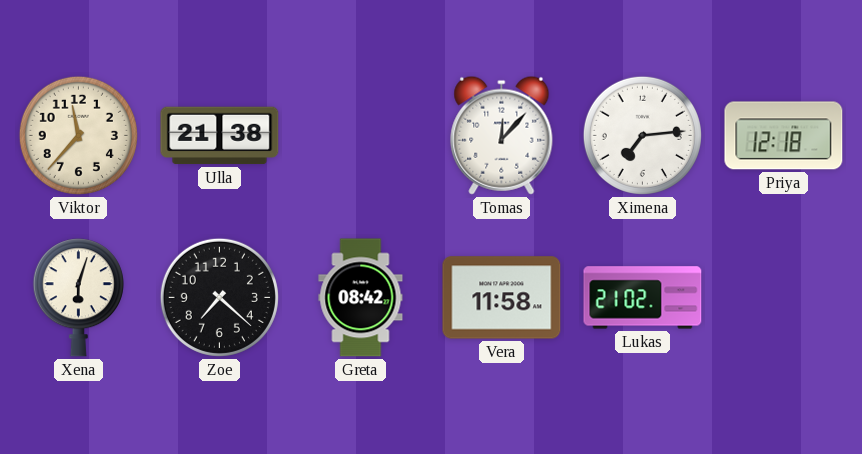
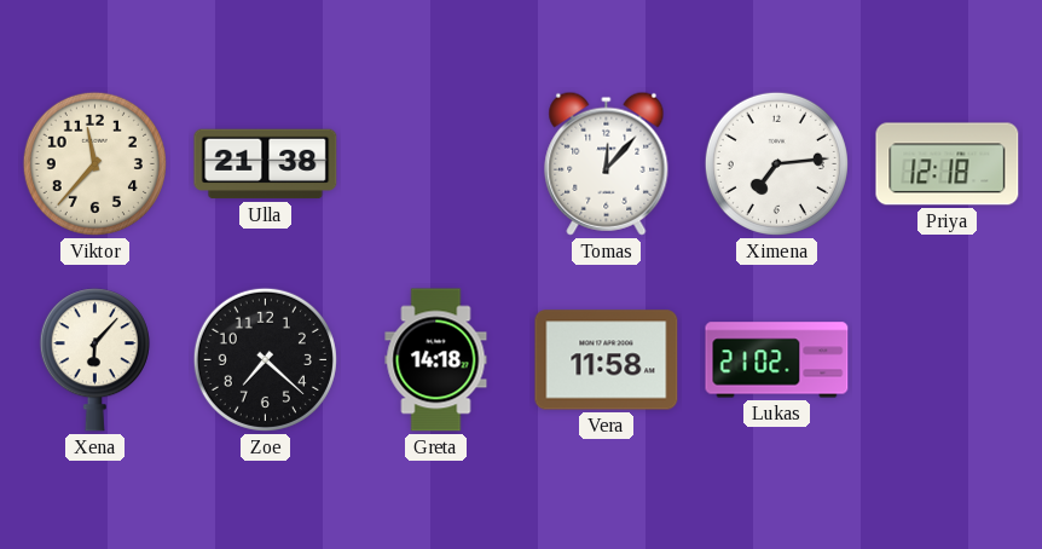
Xena: 6:03 -> 6:07
Greta: 08:42 -> 14:18
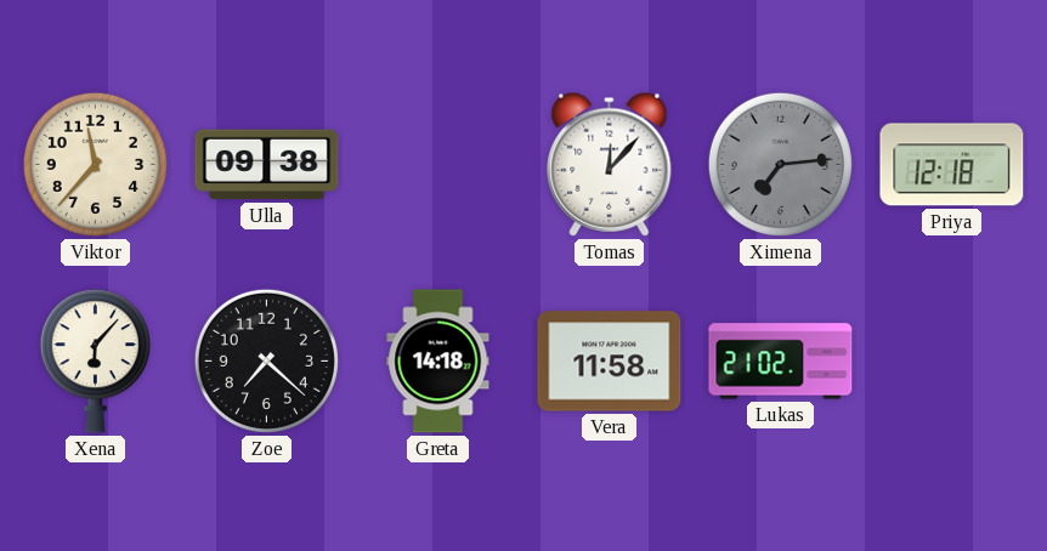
Ulla: 21:38 -> 09:38
Ximena dial: white -> grey
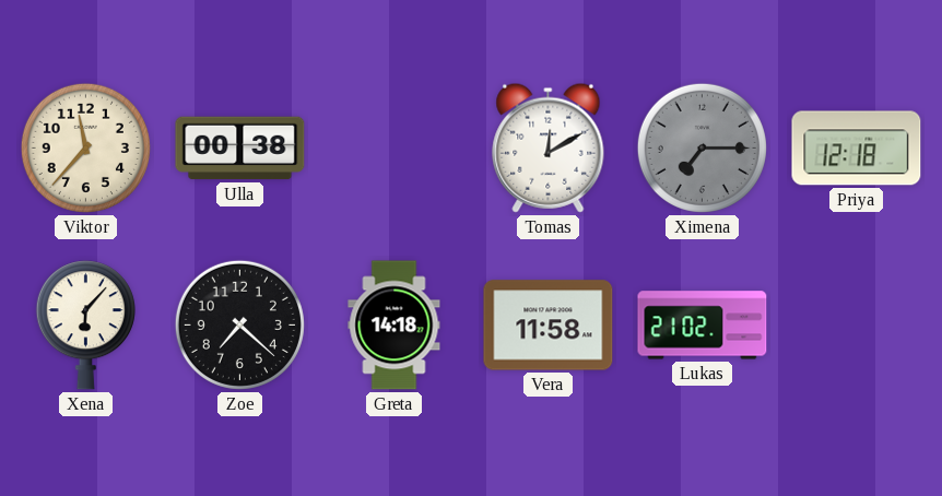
Ulla: 09:38 -> 00:38
Tomas: 12:07 -> 12:10
Ximena: 7:14 -> 7:15
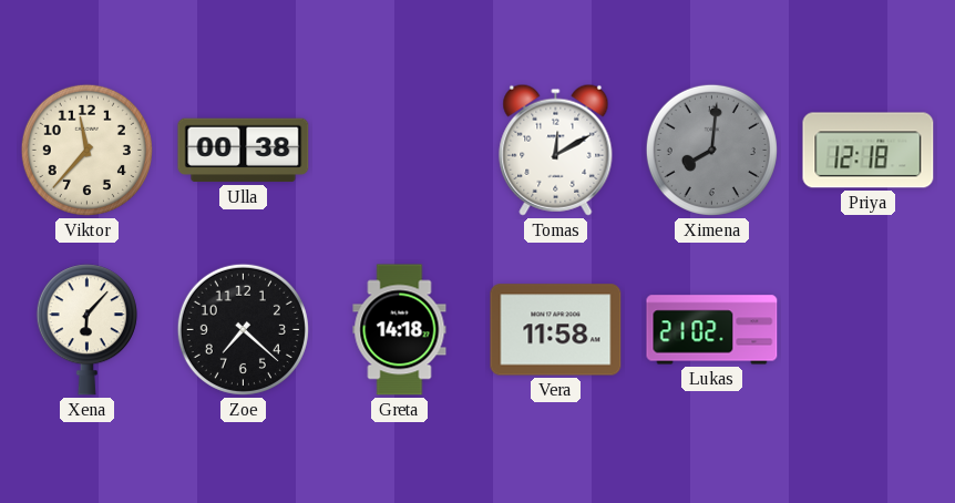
Ximena: 7:15 -> 8:01
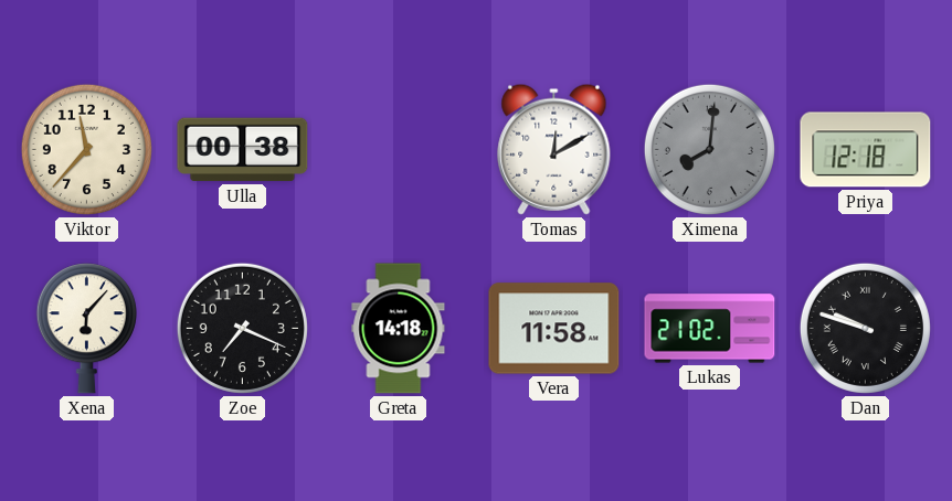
Zoe: 7:22 -> 7:19
Dan: none -> 9:48
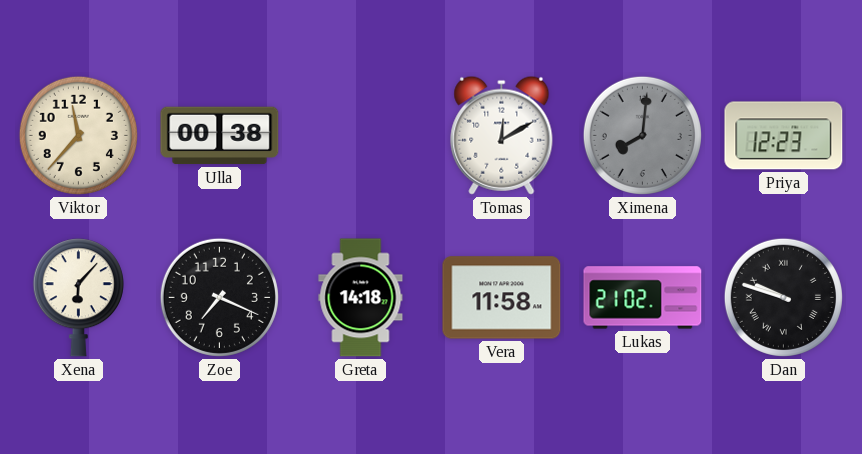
Priya: 12:18 -> 12:23
